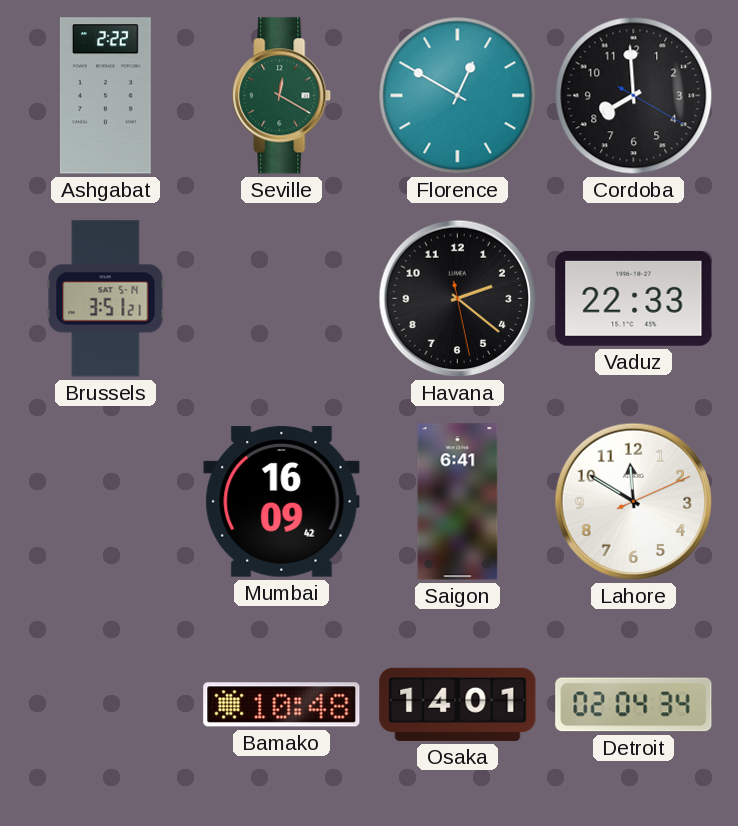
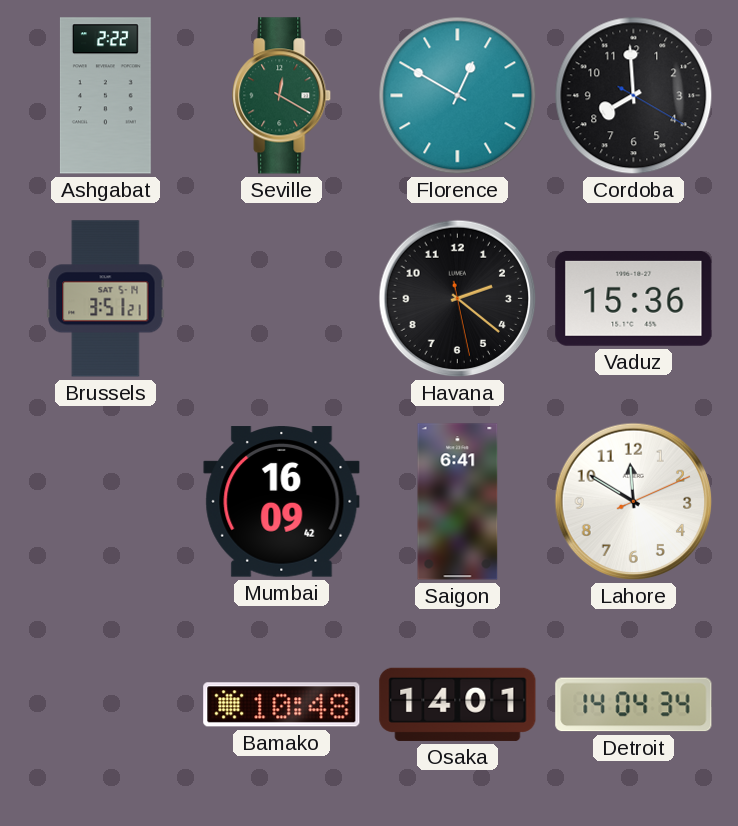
Vaduz: 22:33 -> 15:36
Detroit: 02:04 -> 14:04
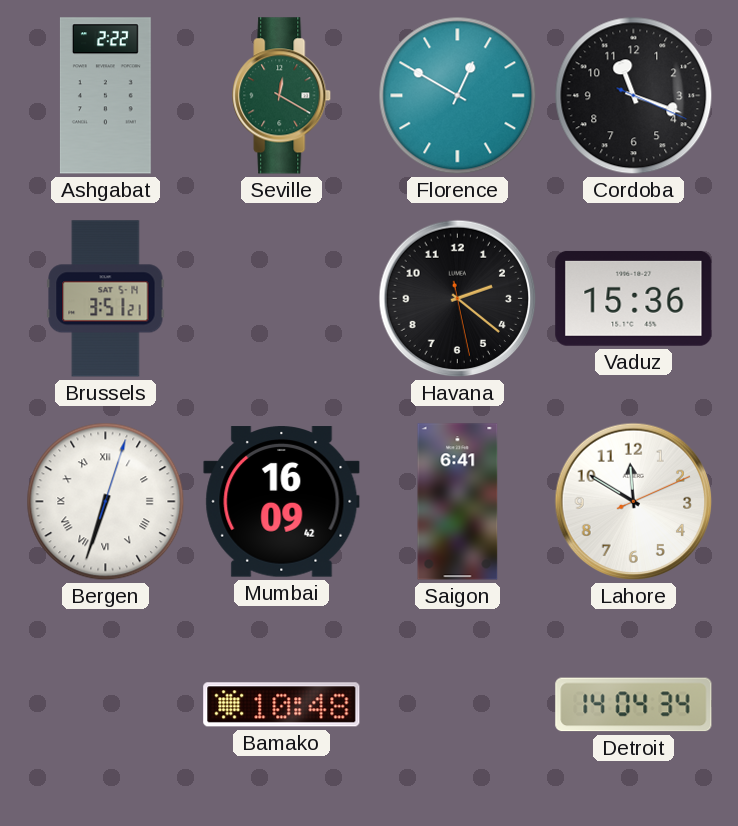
Cordoba: 7:59 -> 11:18
Bergen: none -> 6:33
Osaka: 14:01 -> none
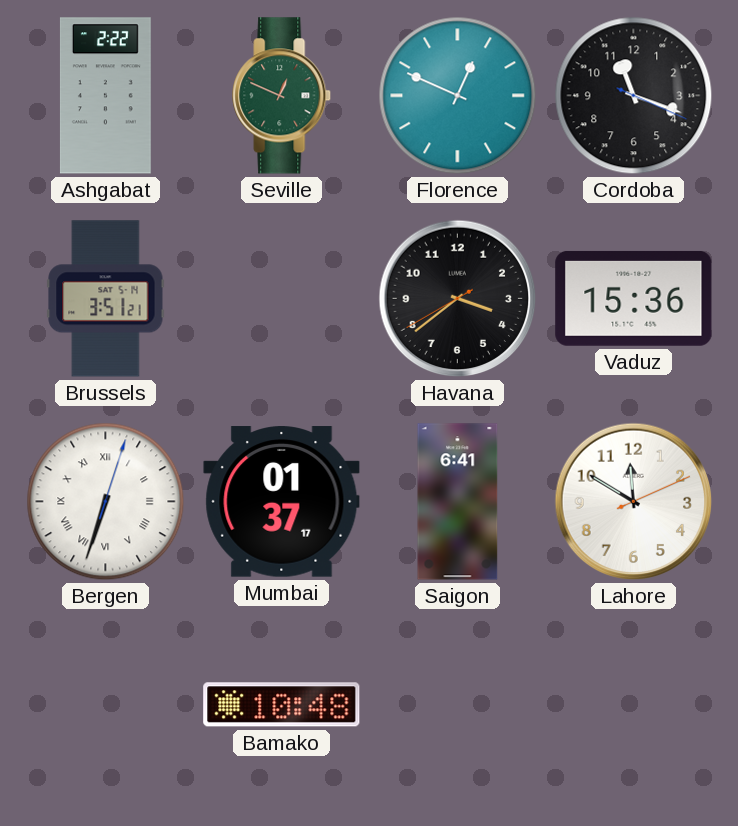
Seville: 12:20 -> 12:49
Florence: 12:50 -> 12:49
Havana: 2:21 -> 3:38
Mumbai: 16:09 -> 01:37
Detroit: 14:04 -> none
